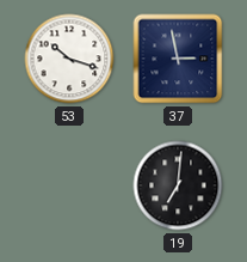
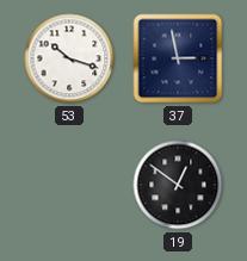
19: 7:01 -> 12:51
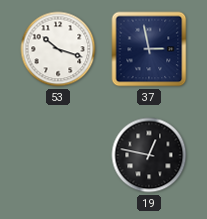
19: 12:51 -> 12:47
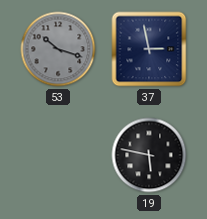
53 dial: white -> grey
19: 12:47 -> 5:47
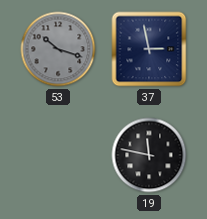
19: 5:47 -> 11:47
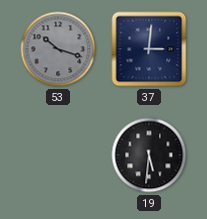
37: 2:58 -> 3:01
19: 11:47 -> 5:31
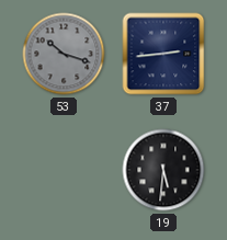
37: 3:01 -> 2:44
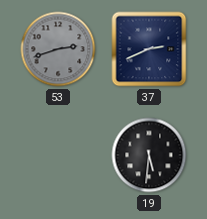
53: 10:18 -> 2:42
37: 2:44 -> 2:41
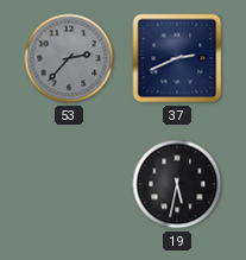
53: 2:42 -> 2:37
19: 5:31 -> 5:32
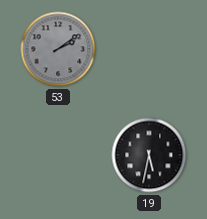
53: 2:37 -> 2:09
37: 2:41 -> none
